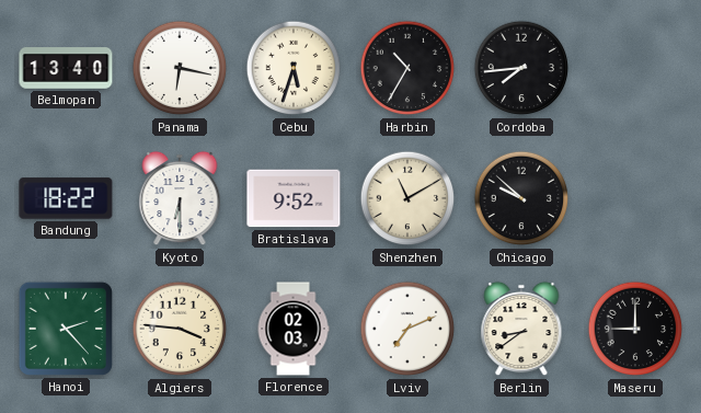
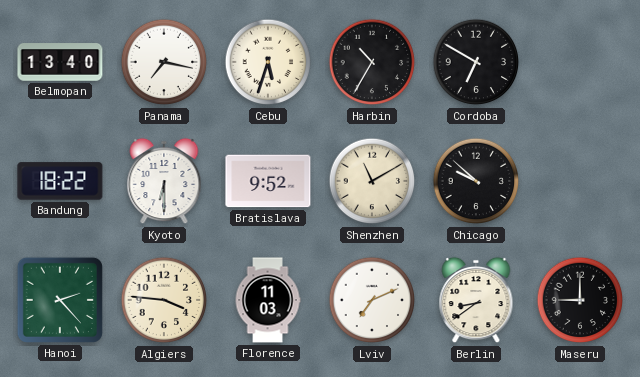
Panama: 6:17 -> 7:17
Cordoba: 7:44 -> 6:50
Florence: 02:03 -> 11:03
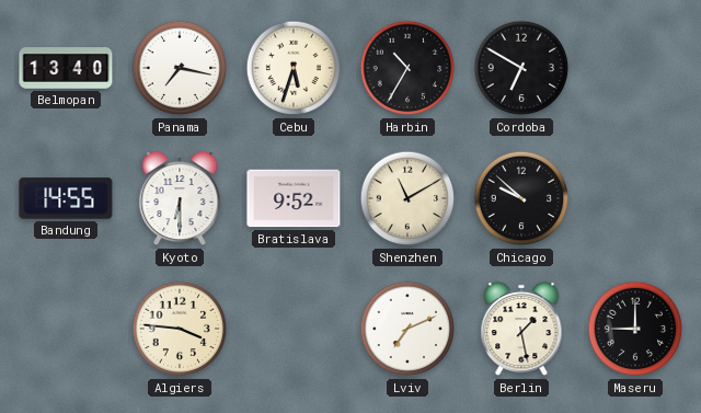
Bandung: 18:22 -> 14:55
Hanoi: 2:23 -> none
Florence: 11:03 -> none
Berlin: 8:39 -> 1:28
